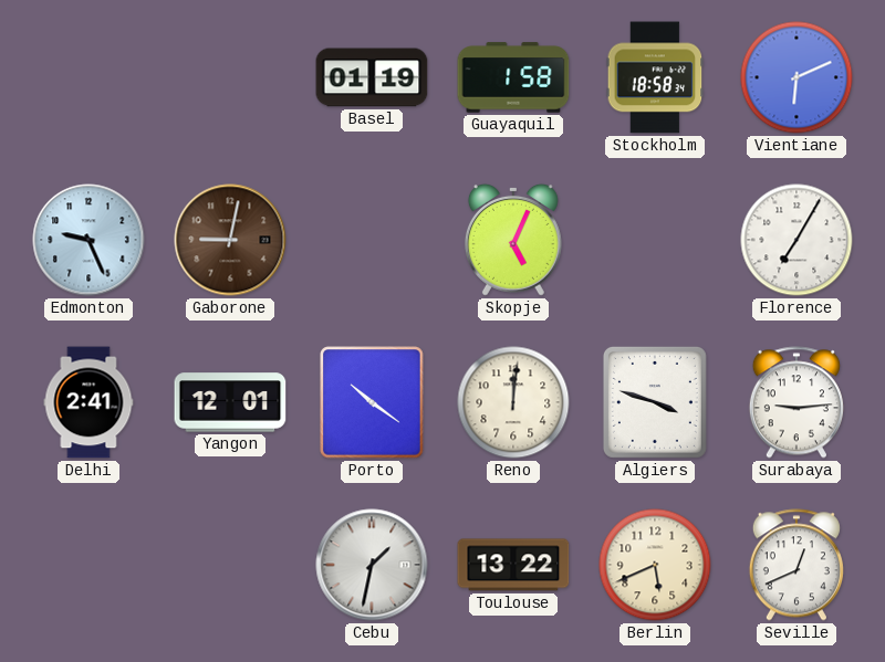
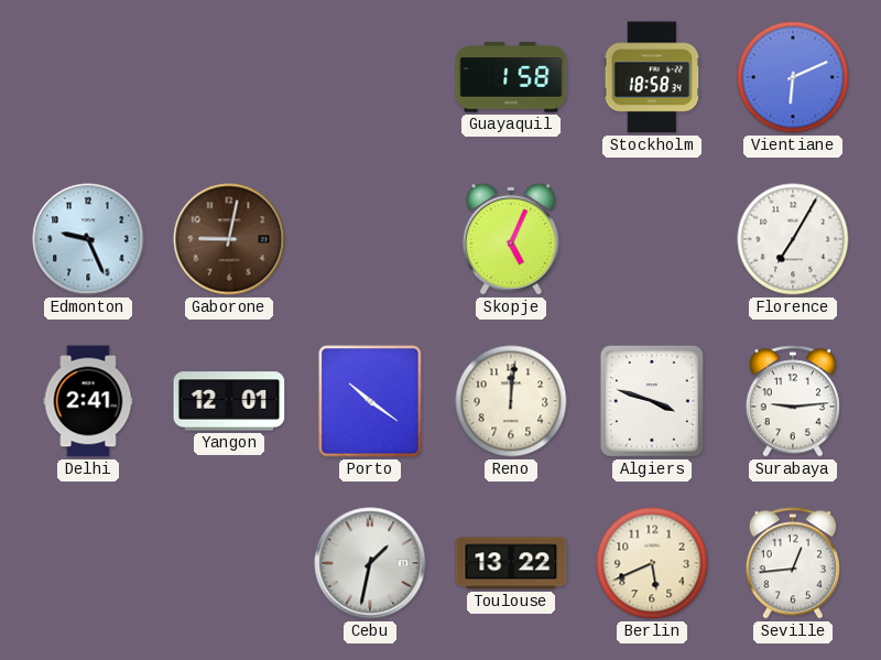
Basel: 01:19 -> none
Seville: 12:41 -> 12:44
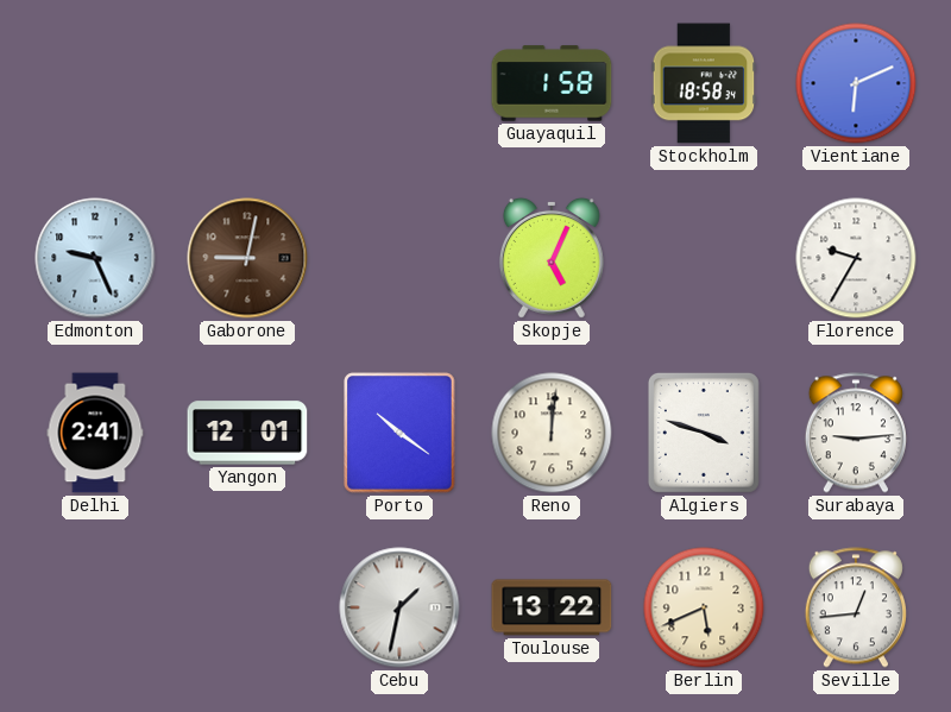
Florence: 7:05 -> 9:35
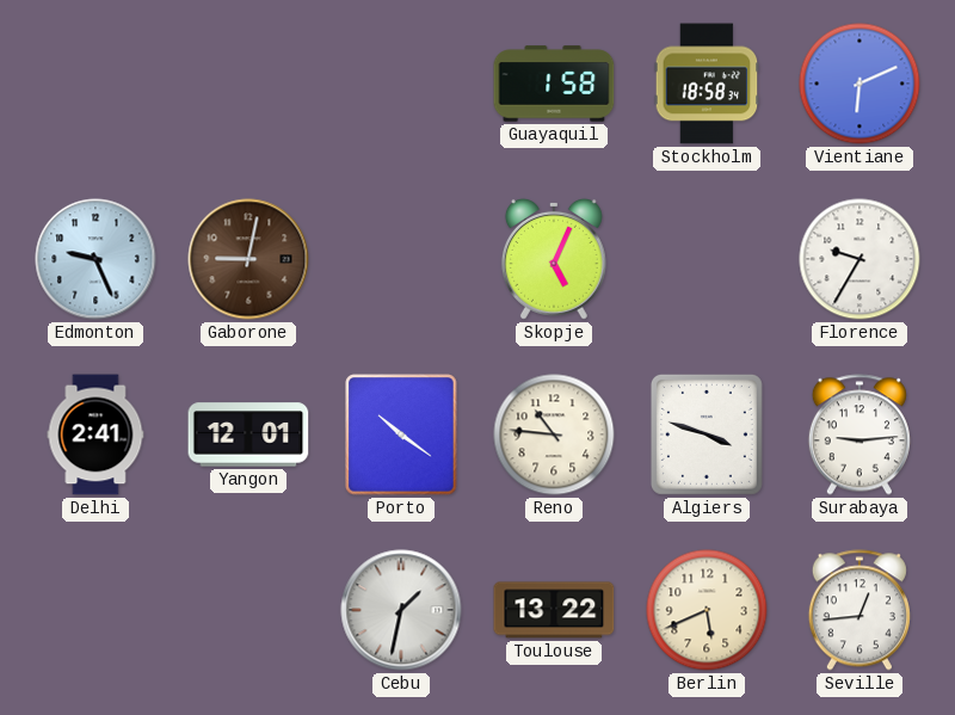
Reno: 12:01 -> 10:46
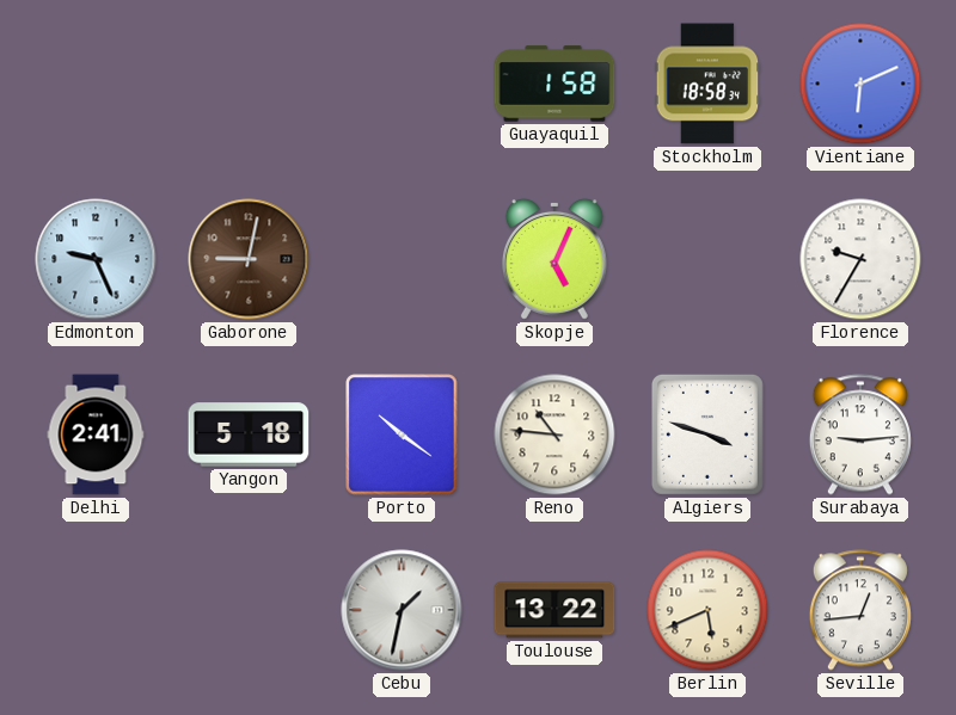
Yangon: 12:01 -> 5:18
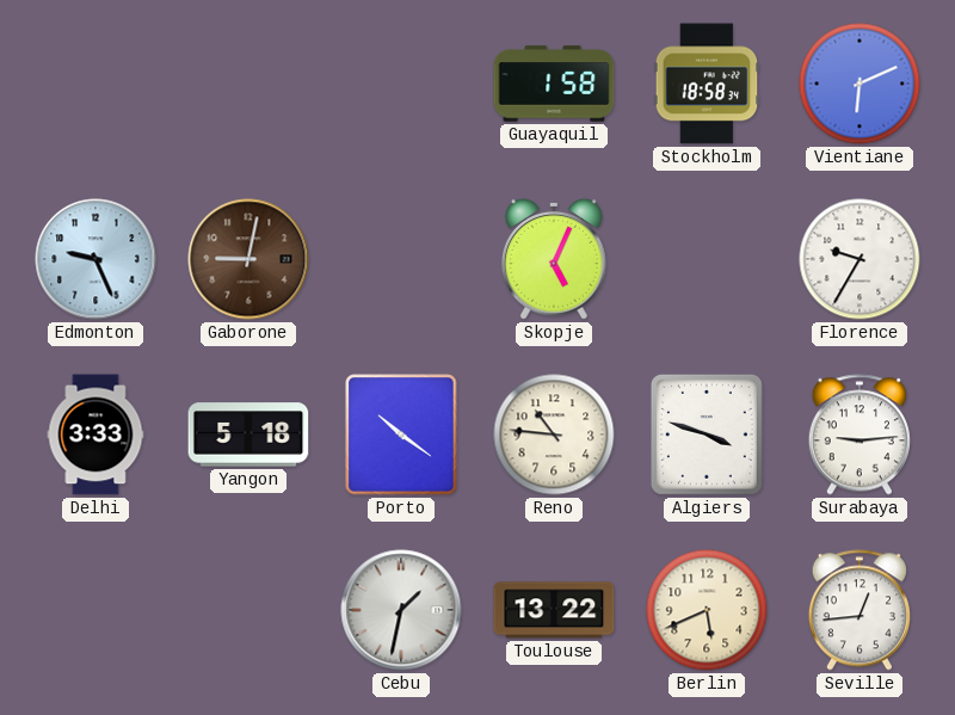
Delhi: 2:41 -> 3:33
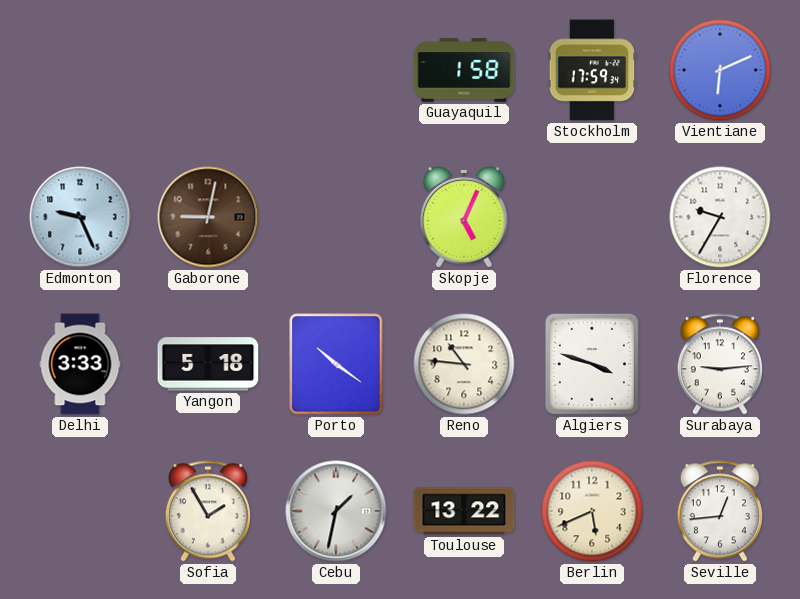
Stockholm: 18:58 -> 17:59
Sofia: none -> 1:55
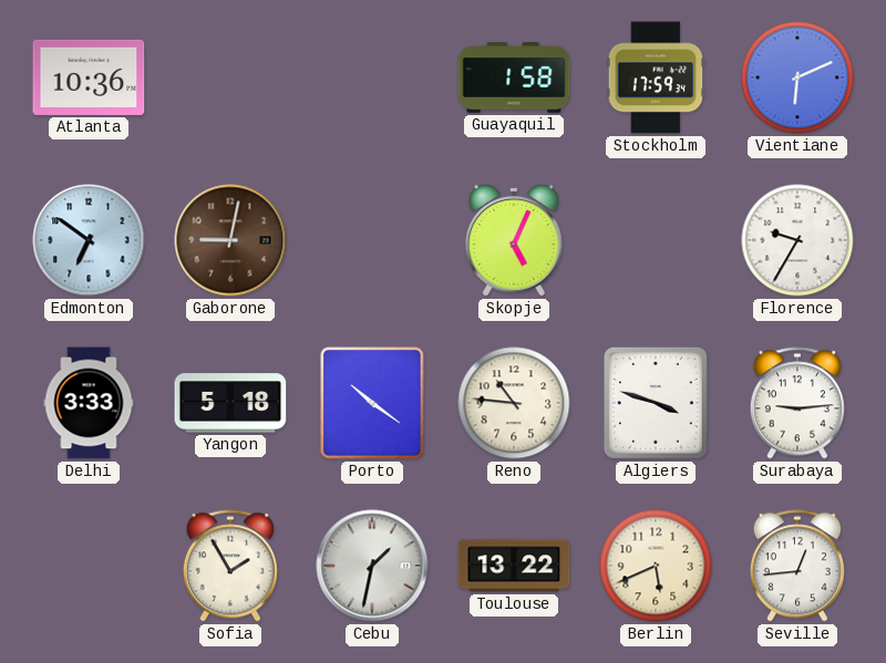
Atlanta: none -> 10:36
Edmonton: 9:26 -> 6:51
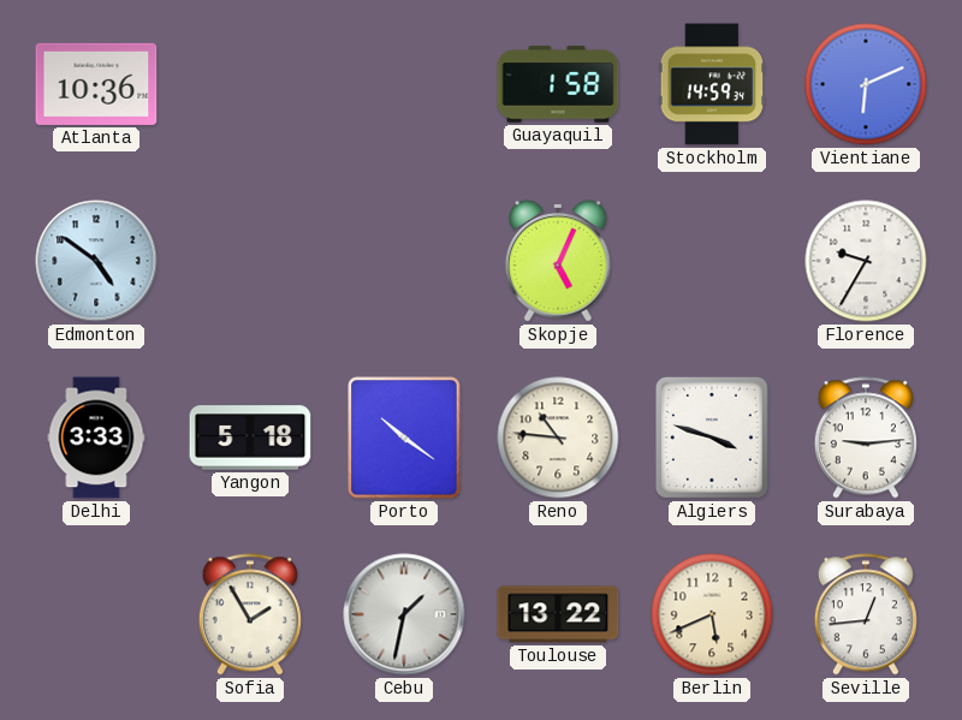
Stockholm: 17:59 -> 14:59
Edmonton: 6:51 -> 4:51
Gaborone: 9:02 -> none
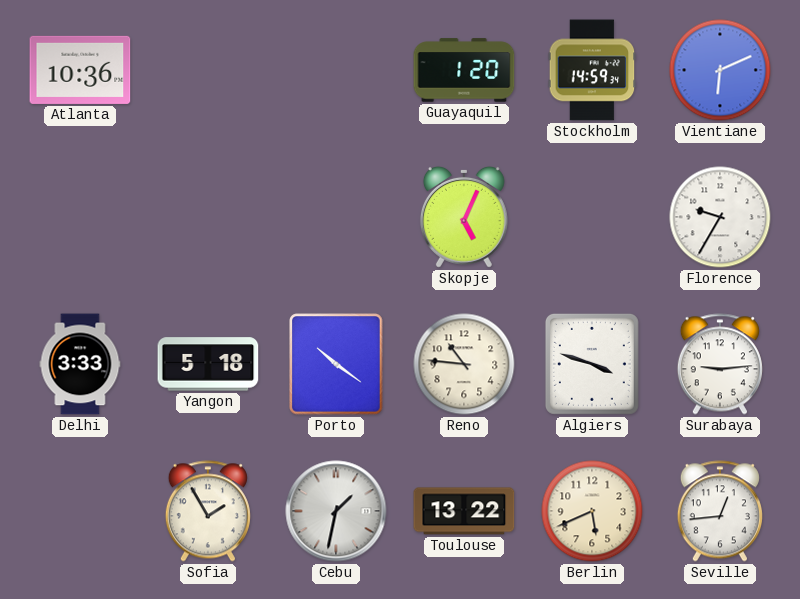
Guayaquil: 1:58 -> 1:20
Edmonton: 4:51 -> none
